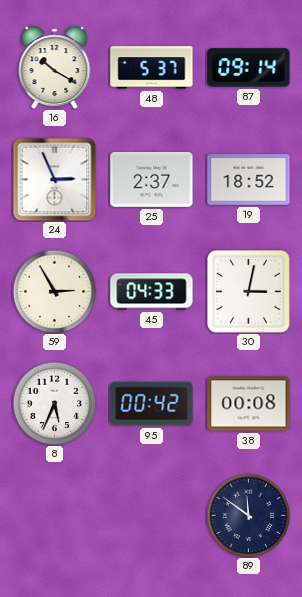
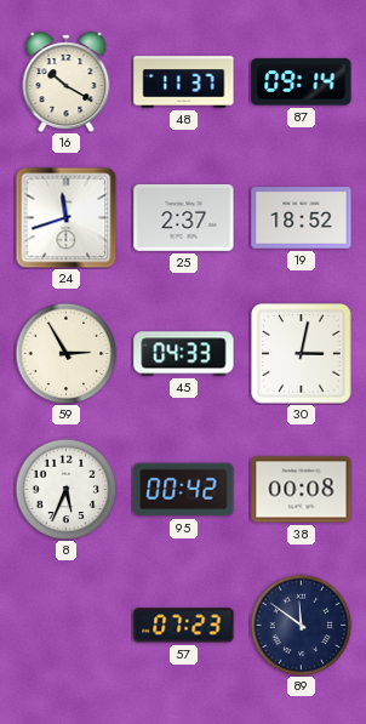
48: 5:37 -> 11:37
24: 2:56 -> 11:42
57: none -> 07:23
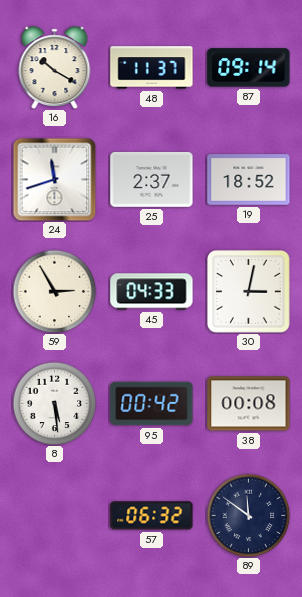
8: 5:34 -> 5:29
57: 07:23 -> 06:32
